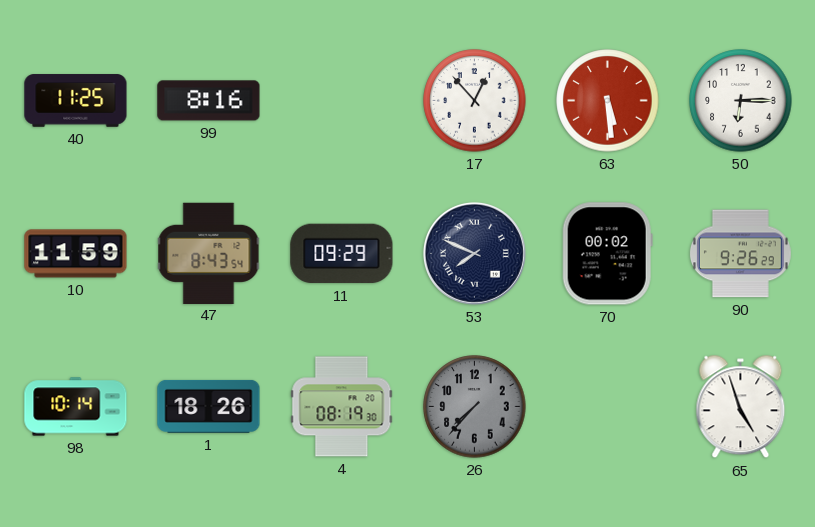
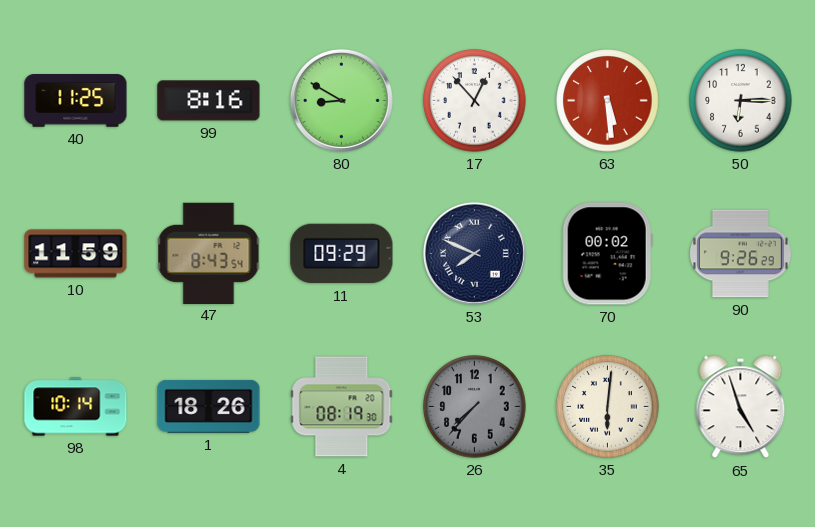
80: none -> 8:50
35: none -> 6:01
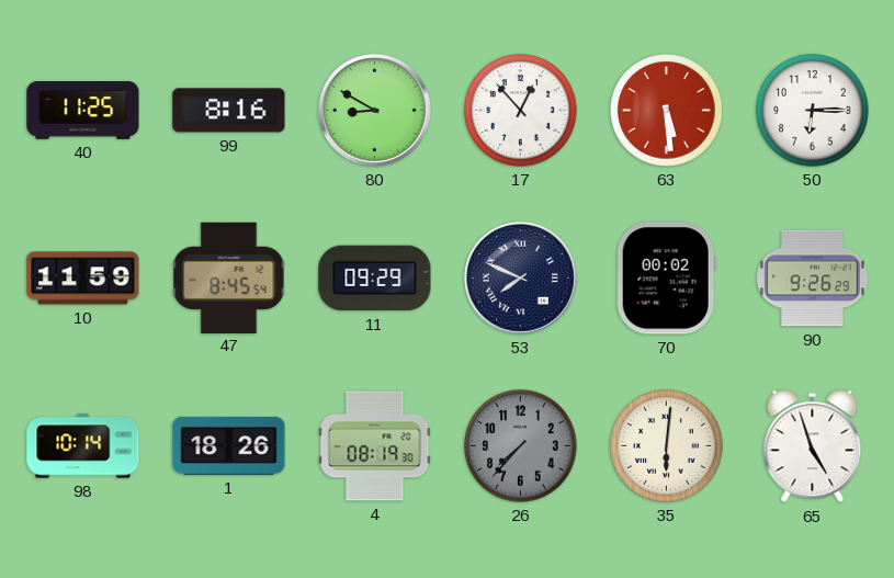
47: 8:43 -> 8:45
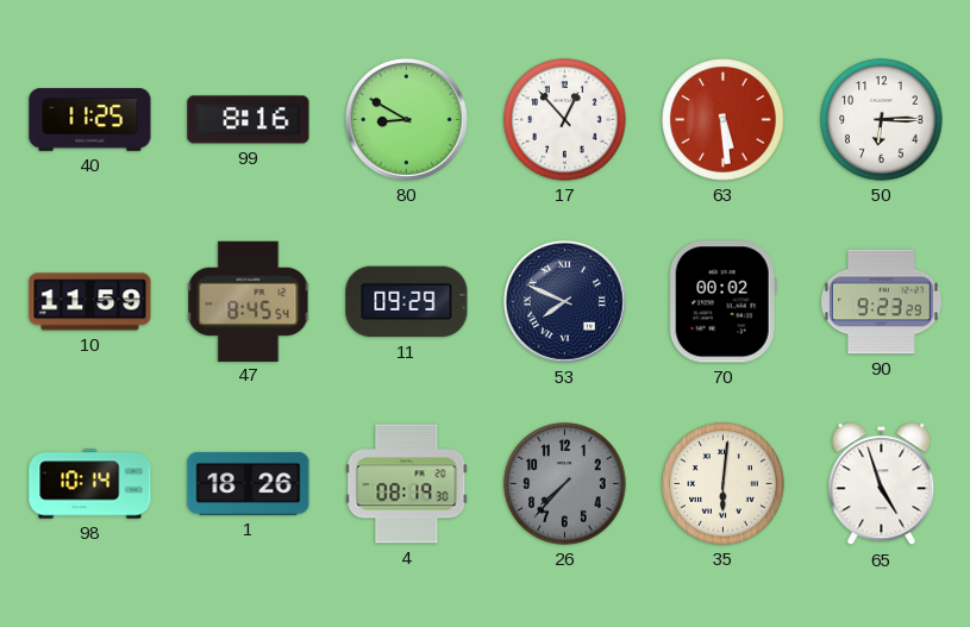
90: 9:26 -> 9:23
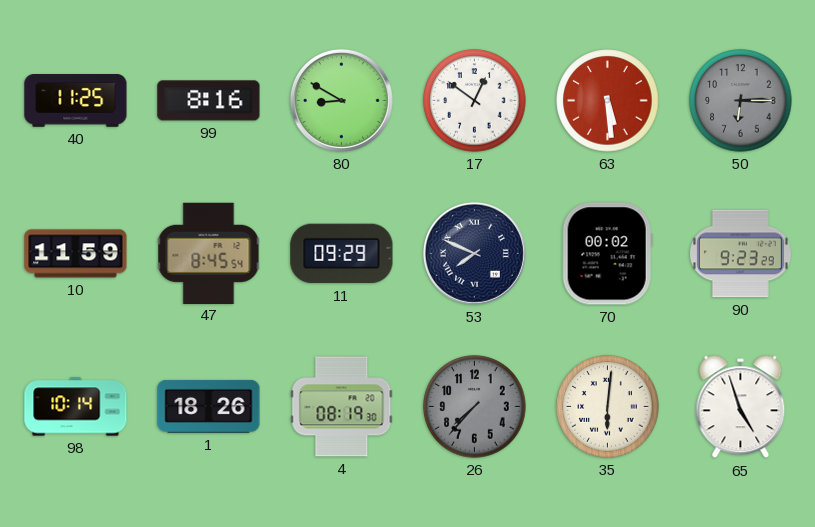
17: 12:53 -> 12:51
50 dial: white -> grey
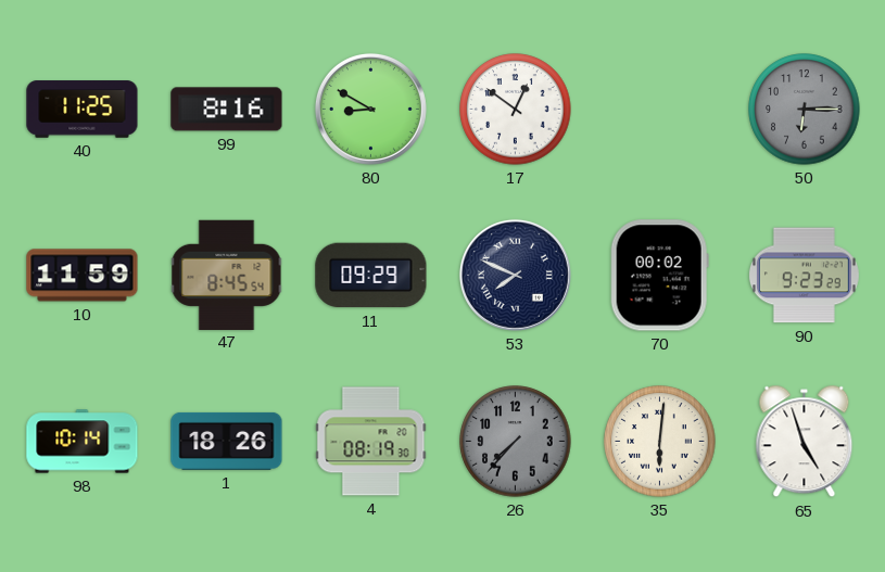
63: 5:29 -> none
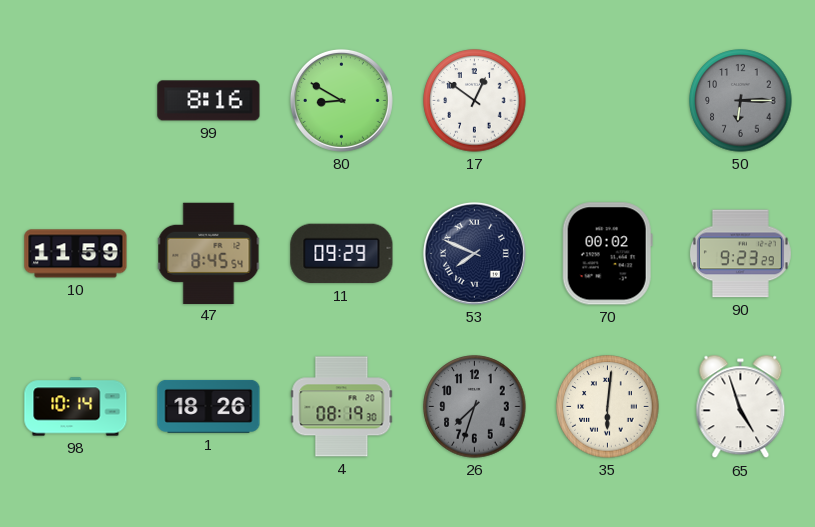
40: 11:25 -> none
26: 7:37 -> 7:33
